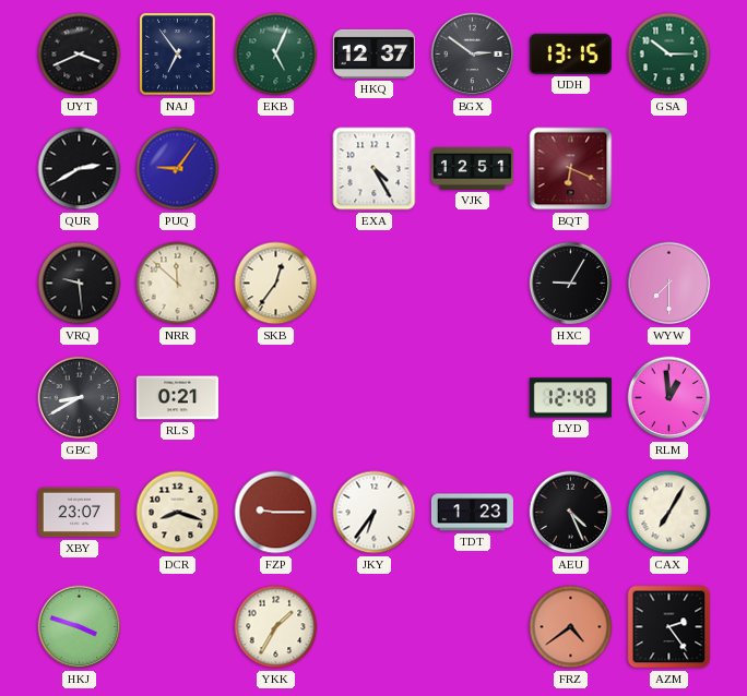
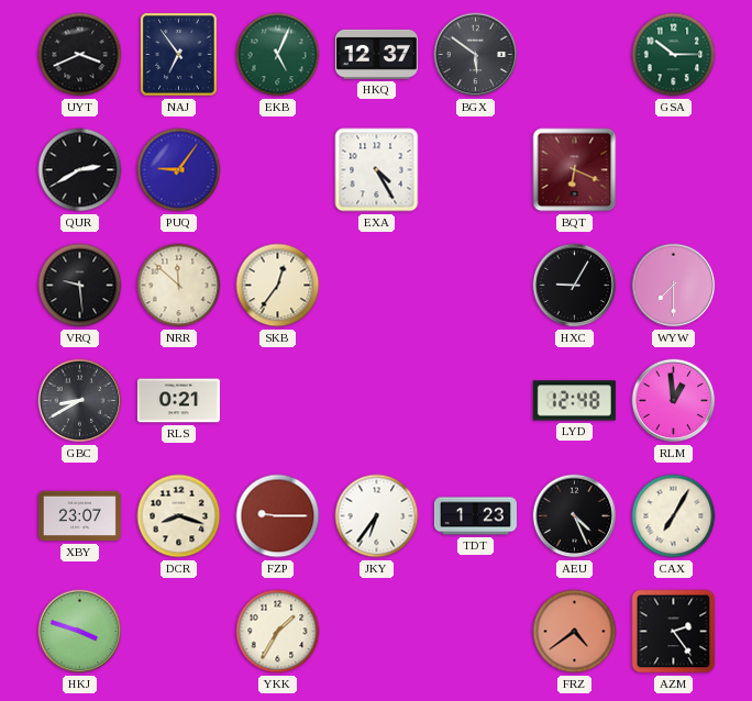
BGX: 2:51 -> 5:51
UDH: 13:15 -> none
VJK: 12:51 -> none
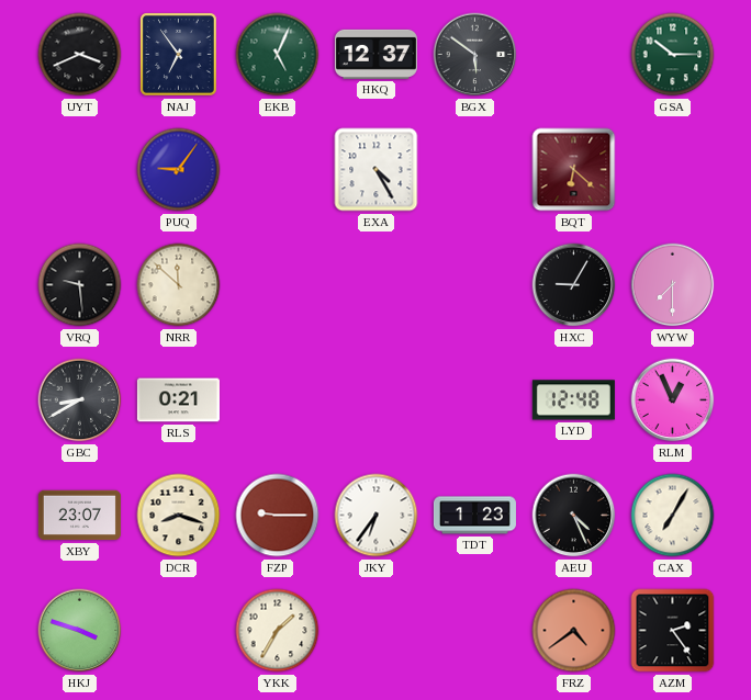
QUR: 2:40 -> none
BQT: 6:19 -> 6:22
SKB: 12:36 -> none
RLM: 12:59 -> 12:56
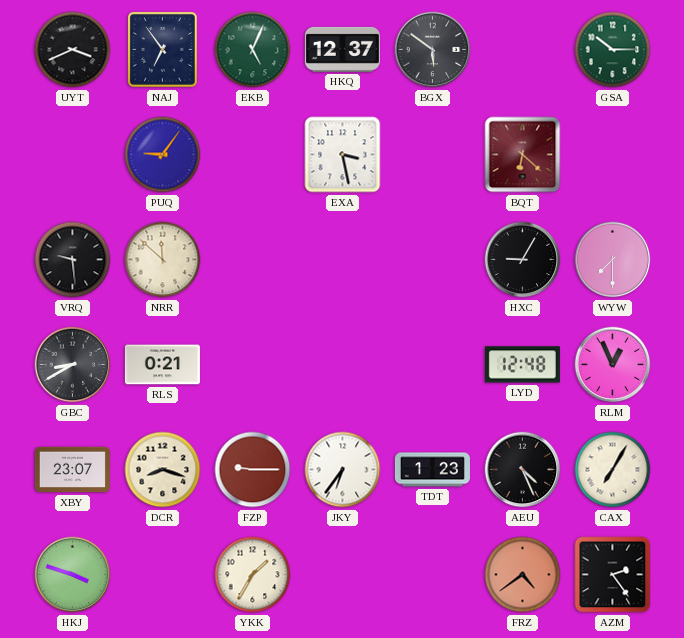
EXA: 4:25 -> 3:28
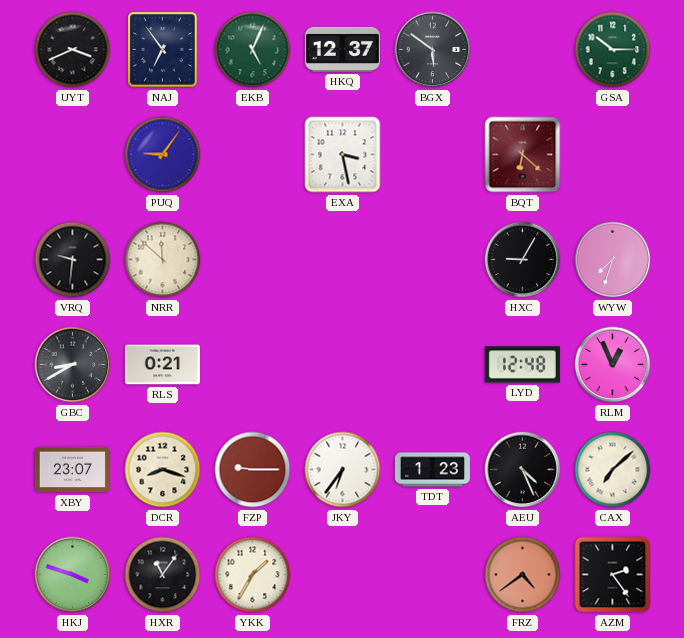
VRQ: 9:29 -> 9:31
WYW: 7:30 -> 7:33
CAX: 7:05 -> 7:08
HXR: none -> 11:06
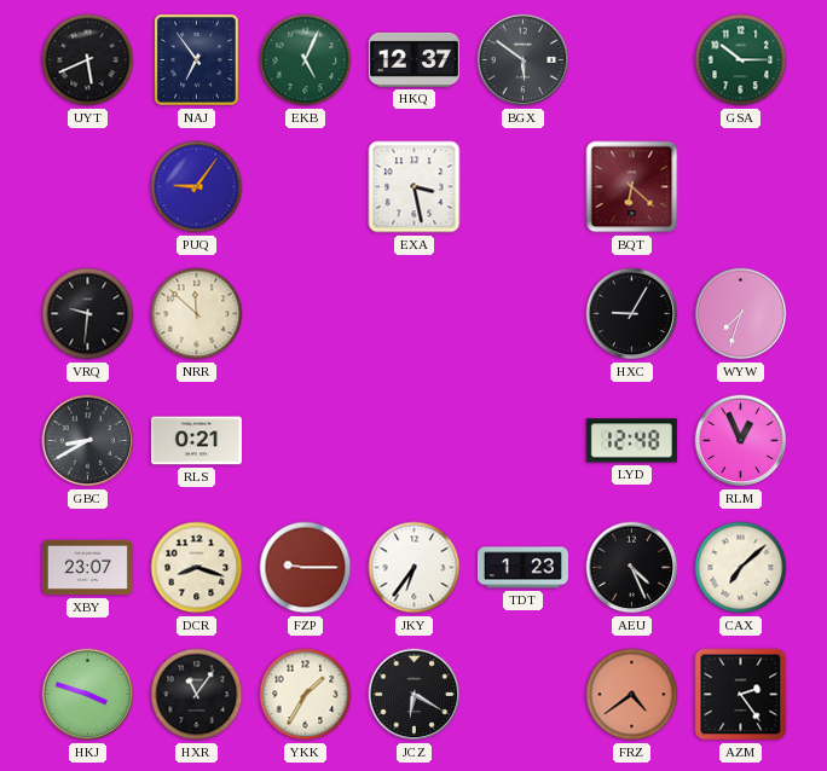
UYT: 3:41 -> 5:41
JCZ: none -> 6:20
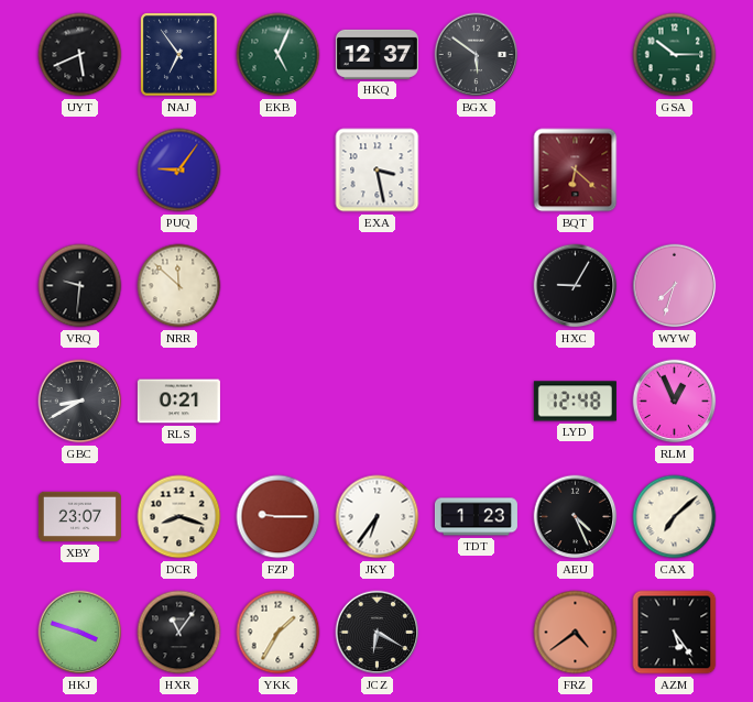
AZM: 2:24 -> 5:24
